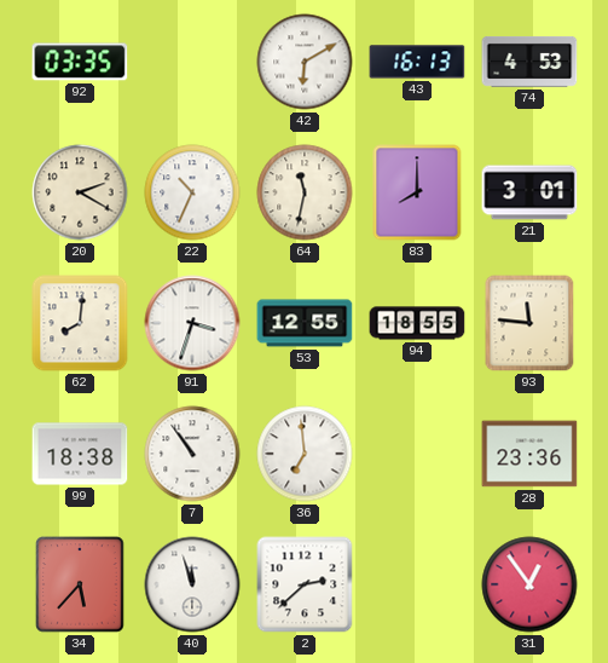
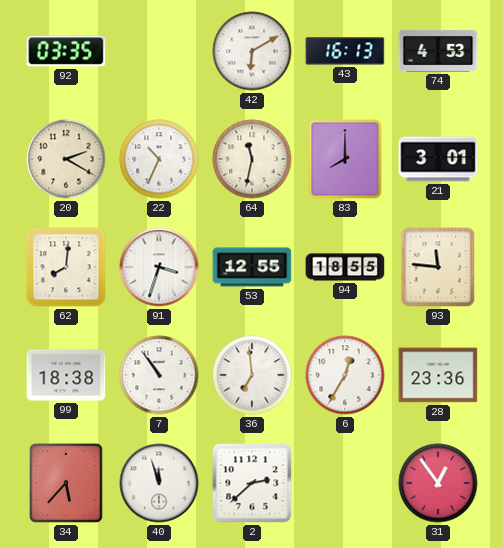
6: none -> 12:35
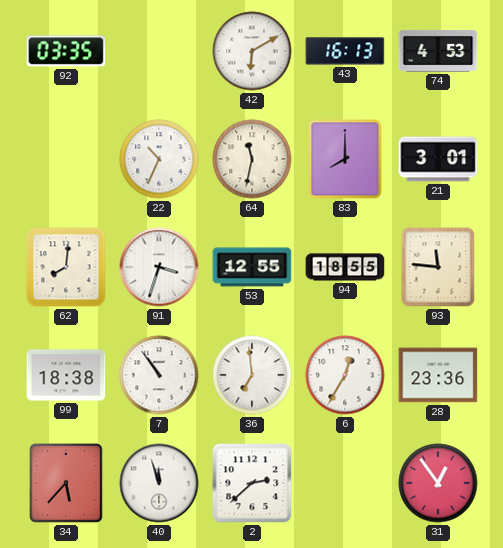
20: 2:20 -> none
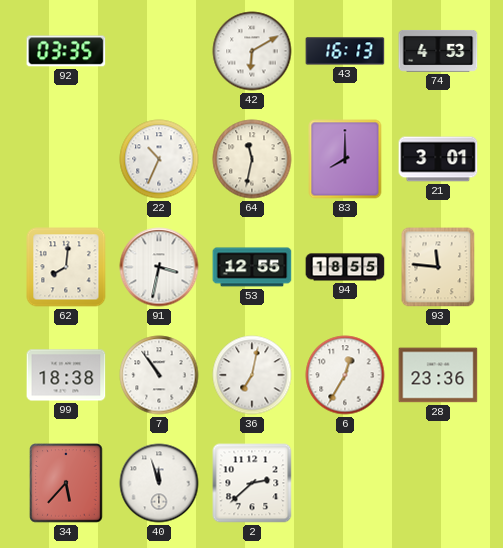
91: 3:33 -> 3:32
36: 6:59 -> 7:02
31: 12:54 -> none
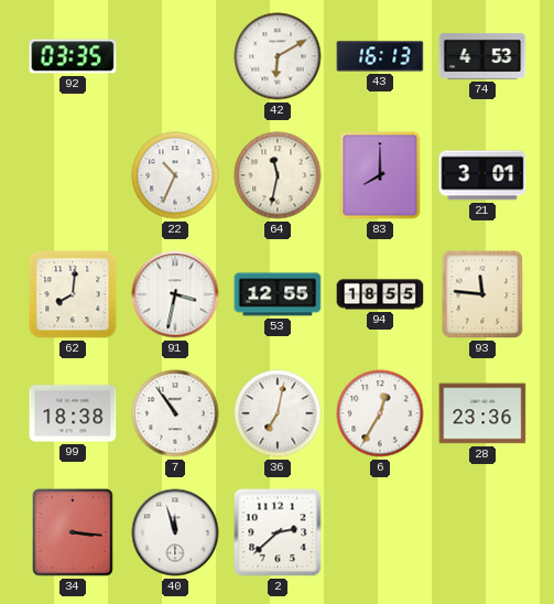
34: 5:37 -> 3:16
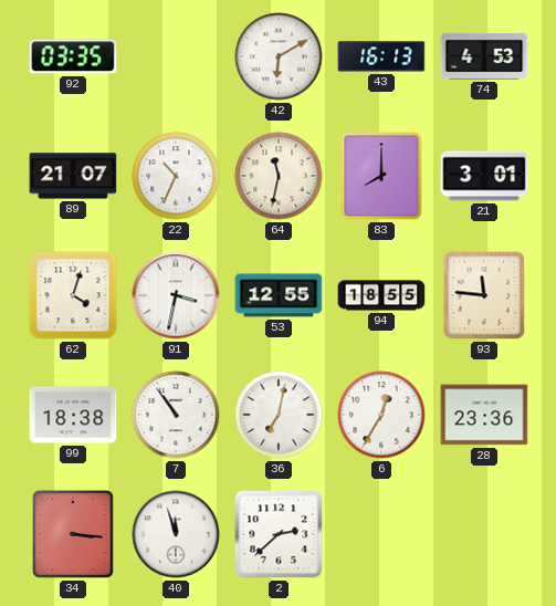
89: none -> 21:07
62: 8:01 -> 4:03
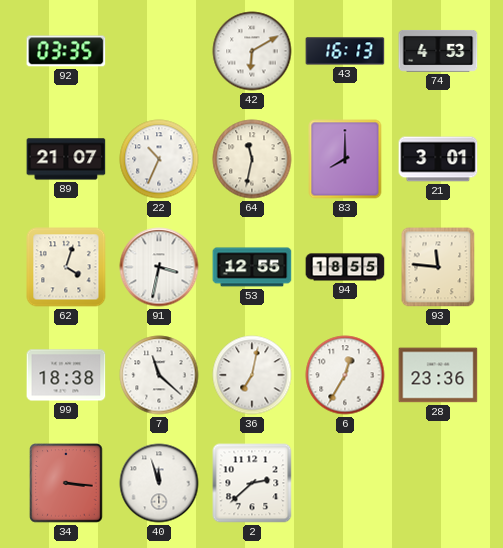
7: 10:54 -> 11:22
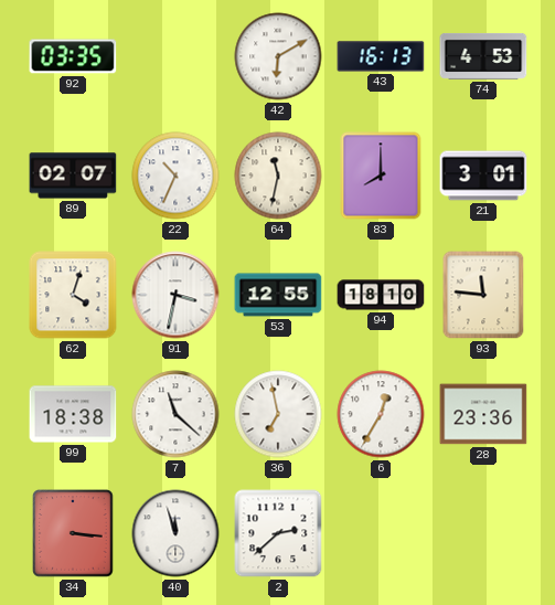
89: 21:07 -> 02:07
94: 18:55 -> 18:10
36: 7:02 -> 6:58
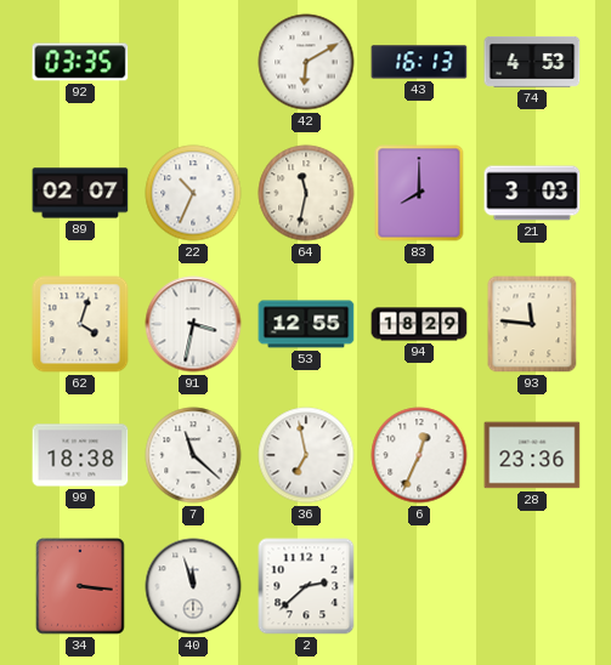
21: 3:01 -> 3:03
94: 18:10 -> 18:29
6: 12:35 -> 12:34
